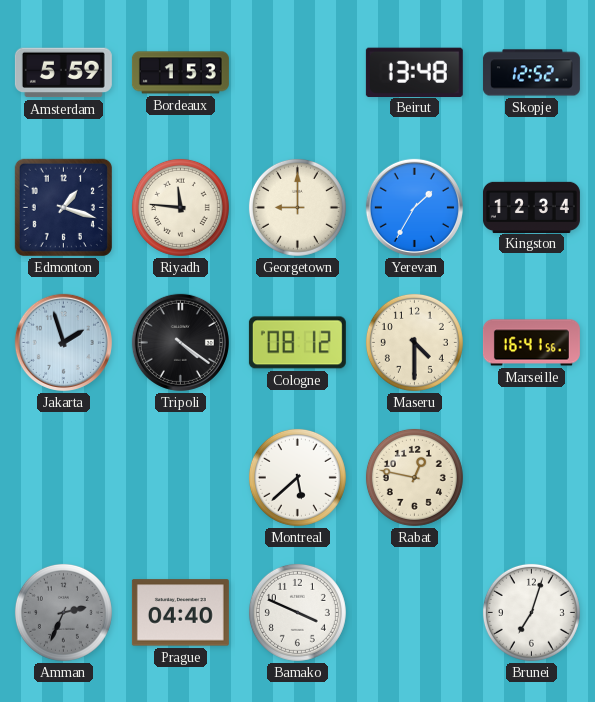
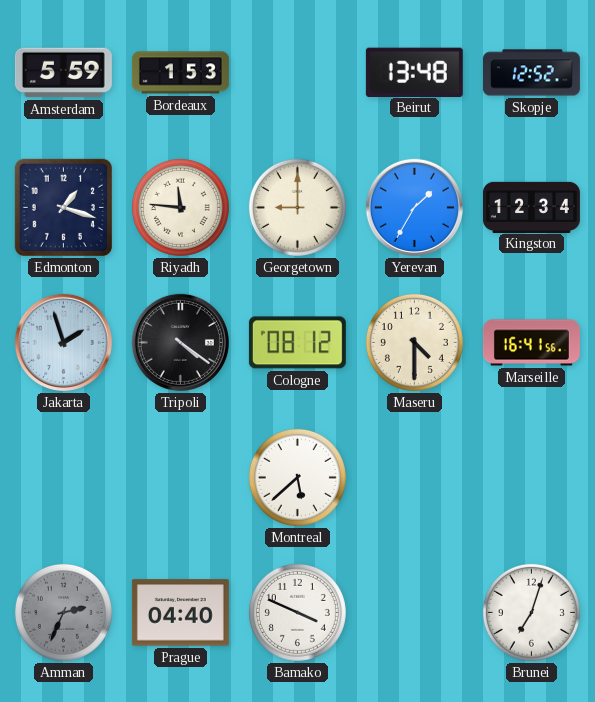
Rabat: 12:47 -> none
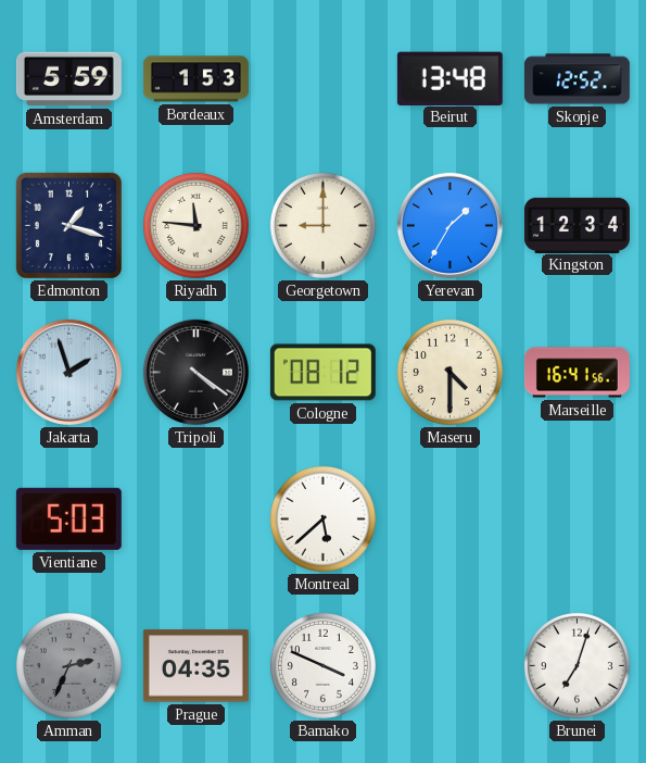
Vientiane: none -> 5:03
Prague: 04:40 -> 04:35
